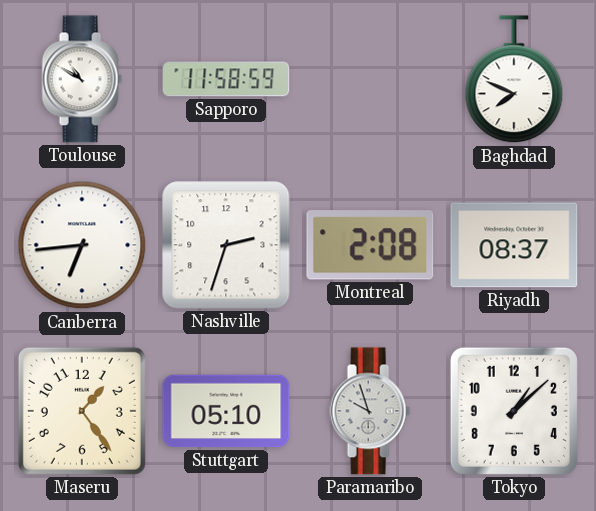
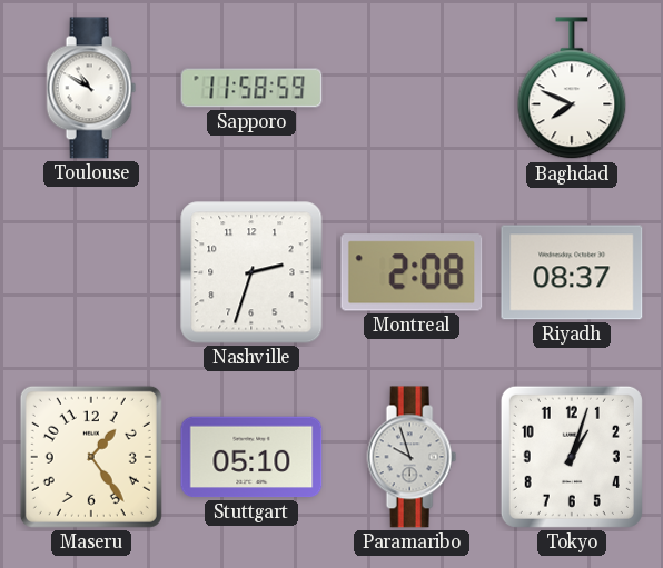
Canberra: 6:44 -> none
Tokyo: 1:08 -> 1:03
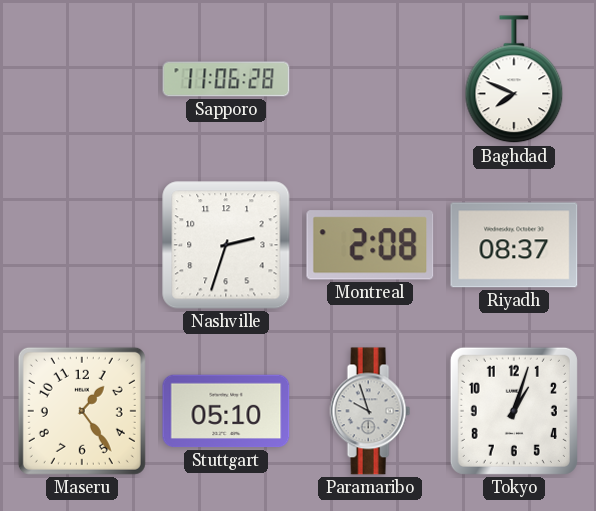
Toulouse: 10:50 -> none
Sapporo: 11:58 -> 11:06
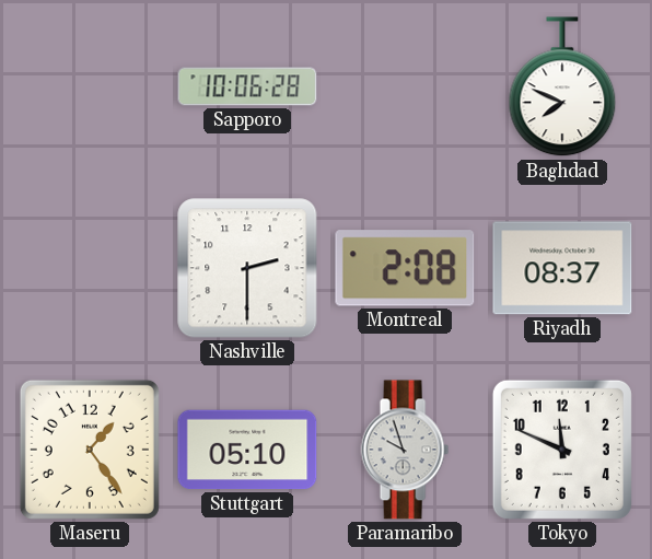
Sapporo: 11:06 -> 10:06
Nashville: 2:33 -> 2:30
Tokyo: 1:03 -> 11:49
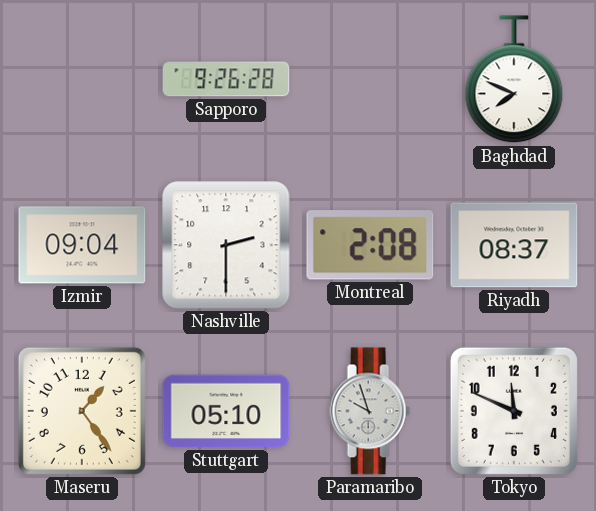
Sapporo: 10:06 -> 9:26
Izmir: none -> 09:04
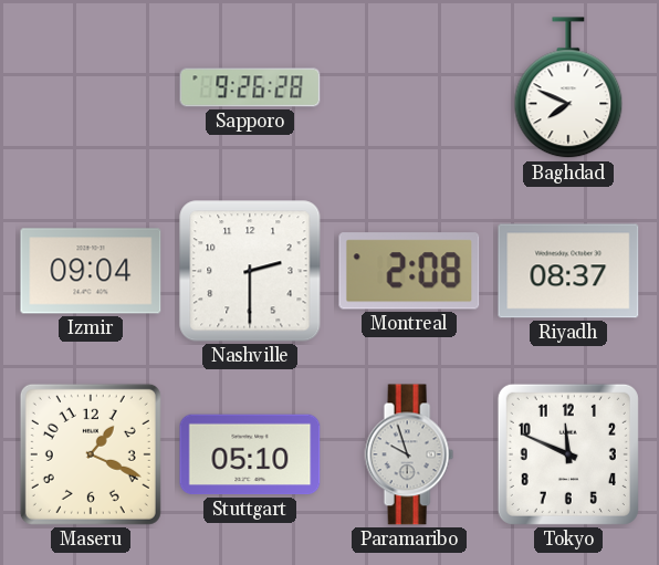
Maseru: 1:24 -> 1:19
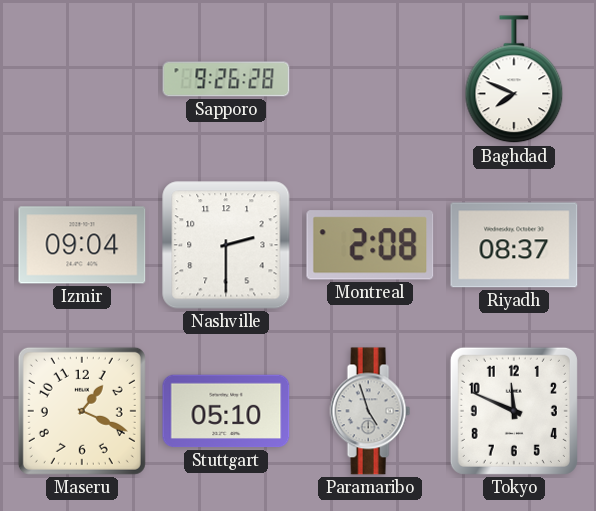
Paramaribo: 9:57 -> 4:57
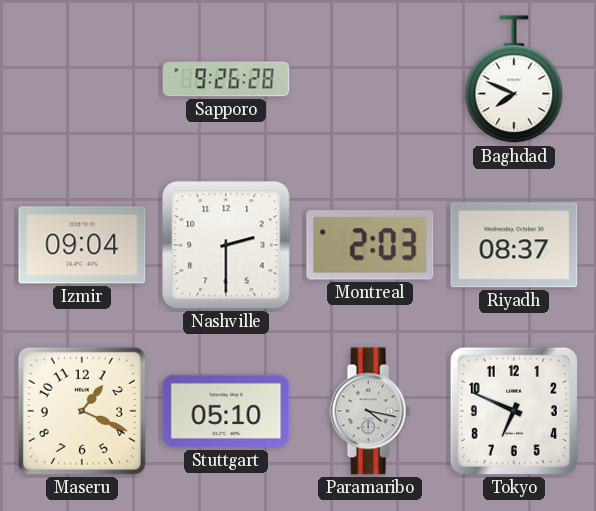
Montreal: 2:08 -> 2:03
Paramaribo: 4:57 -> 4:17
Tokyo: 11:49 -> 6:49
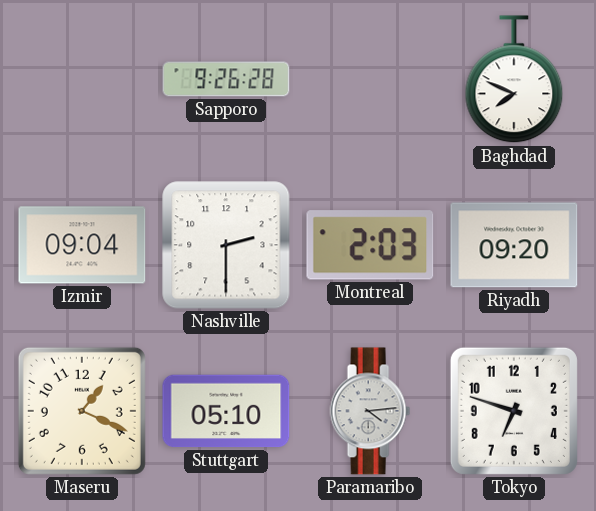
Riyadh: 08:37 -> 09:20
Paramaribo: 4:17 -> 4:14
Tokyo: 6:49 -> 6:48
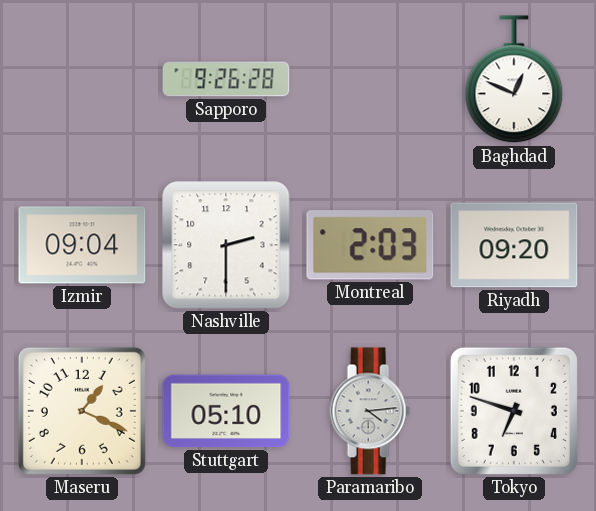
Baghdad: 7:49 -> 12:49
